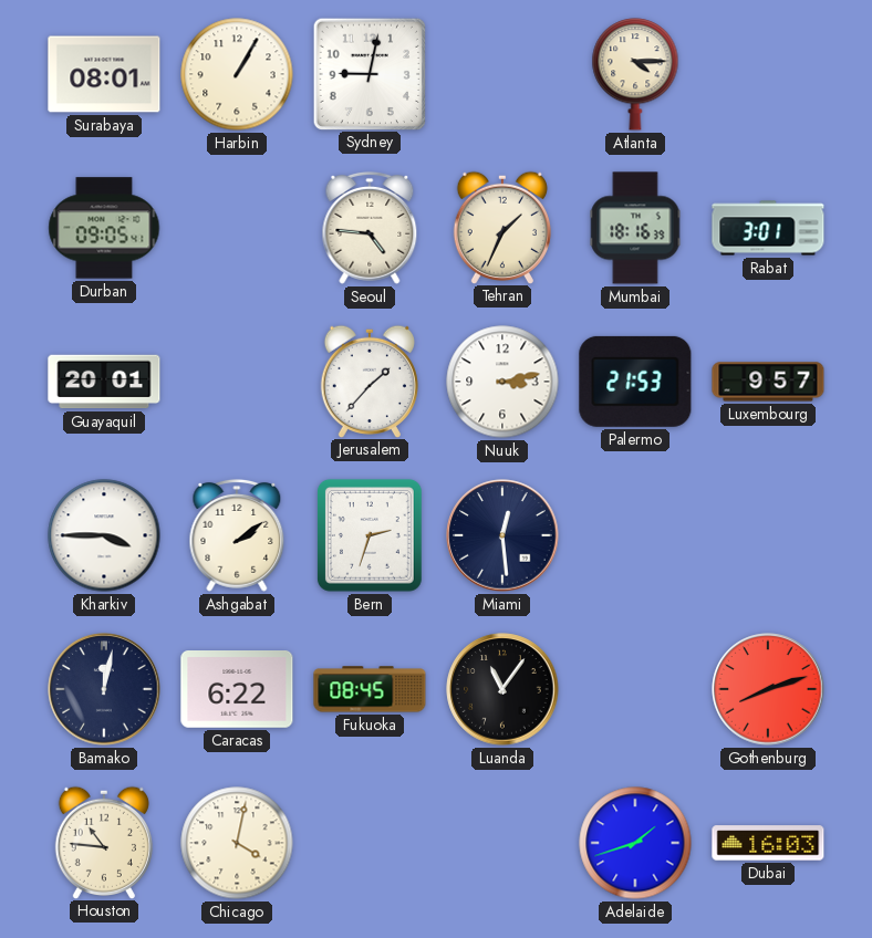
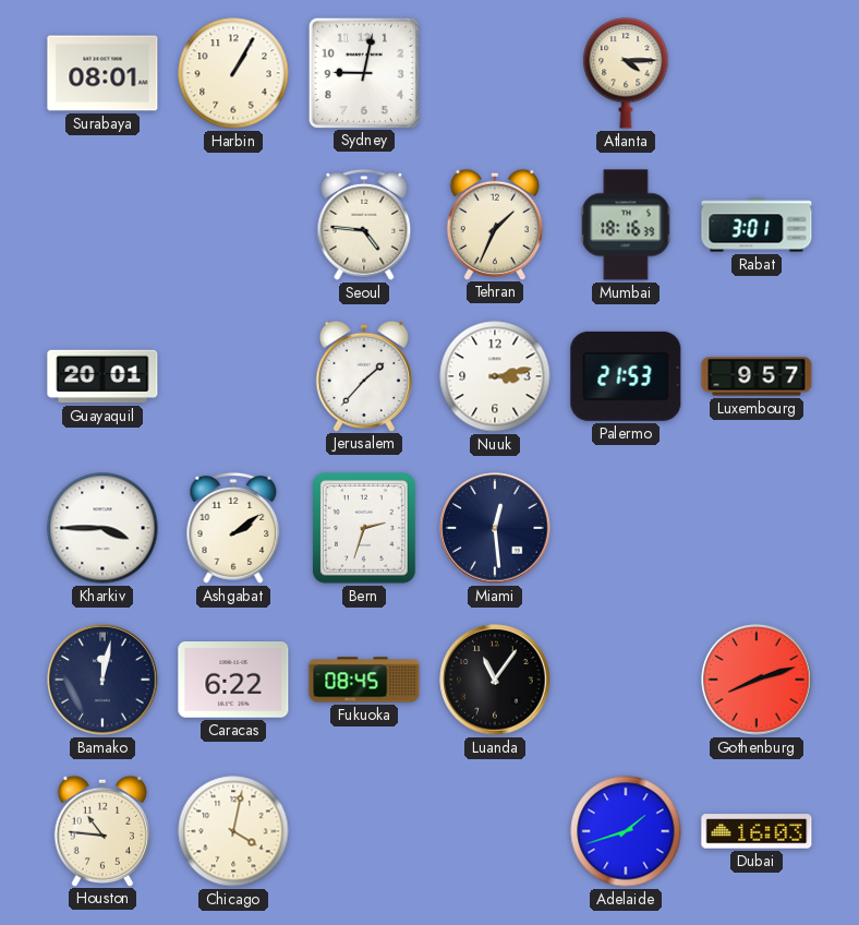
Durban: 09:05 -> none
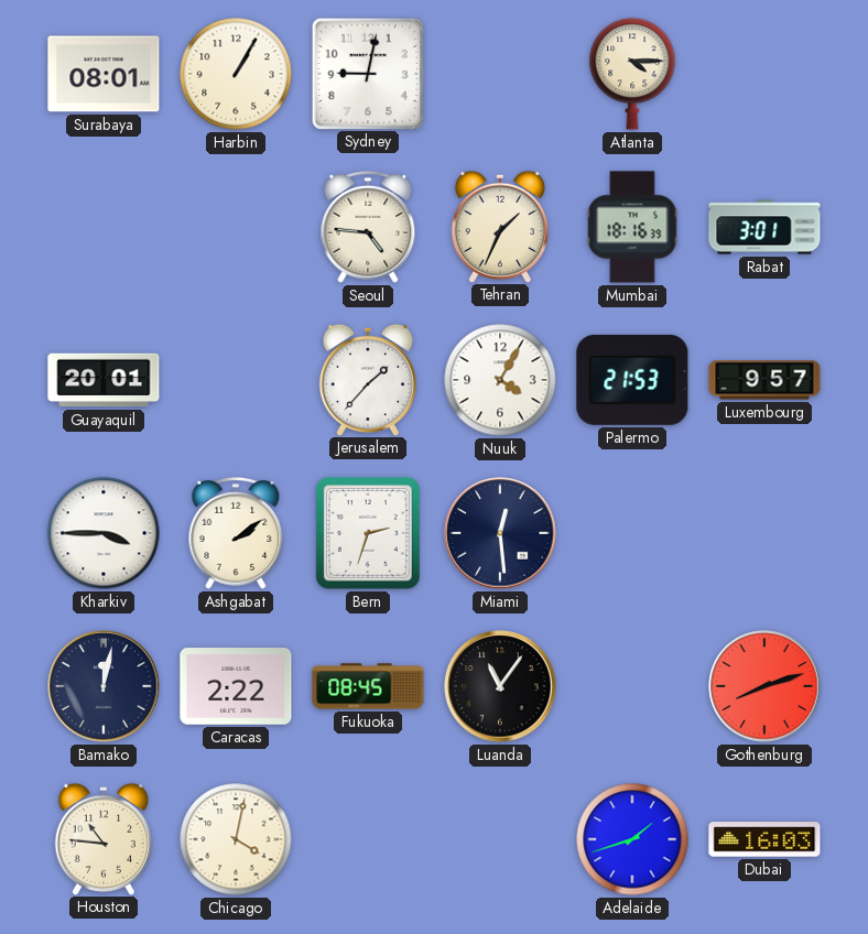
Nuuk: 3:13 -> 4:05
Caracas: 6:22 -> 2:22
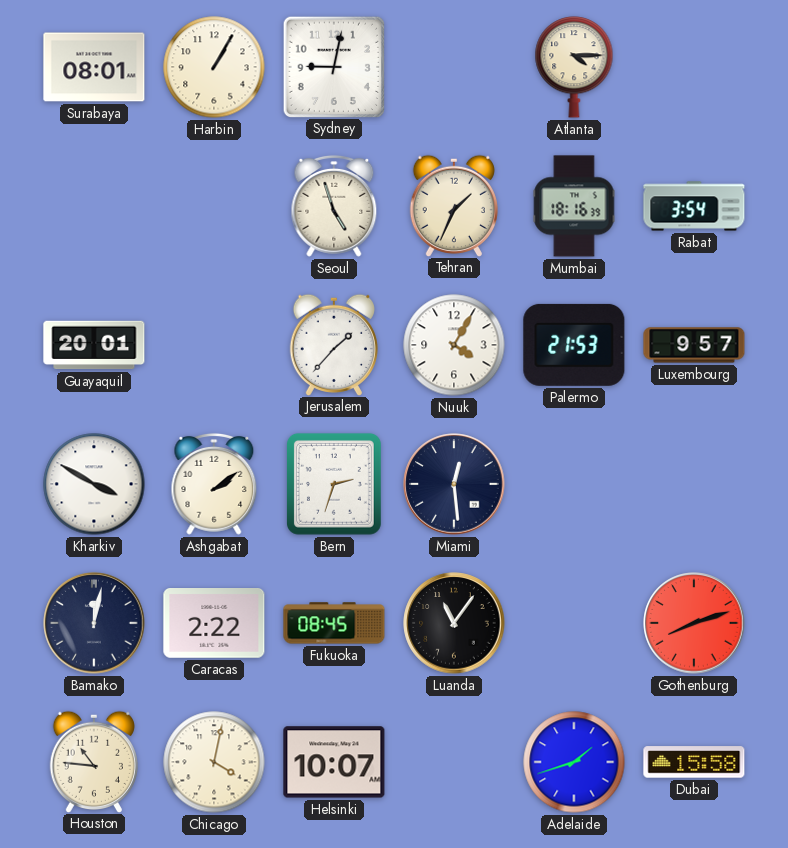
Seoul: 4:46 -> 4:57
Rabat: 3:01 -> 3:54
Kharkiv: 3:45 -> 3:50
Helsinki: none -> 10:07
Dubai: 16:03 -> 15:58
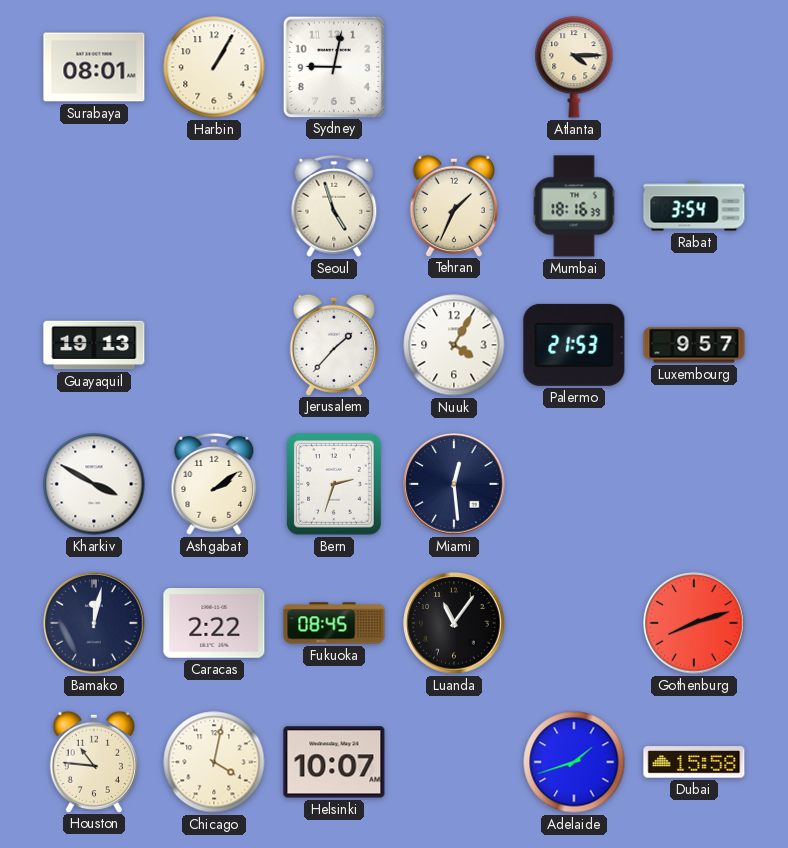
Guayaquil: 20:01 -> 19:13
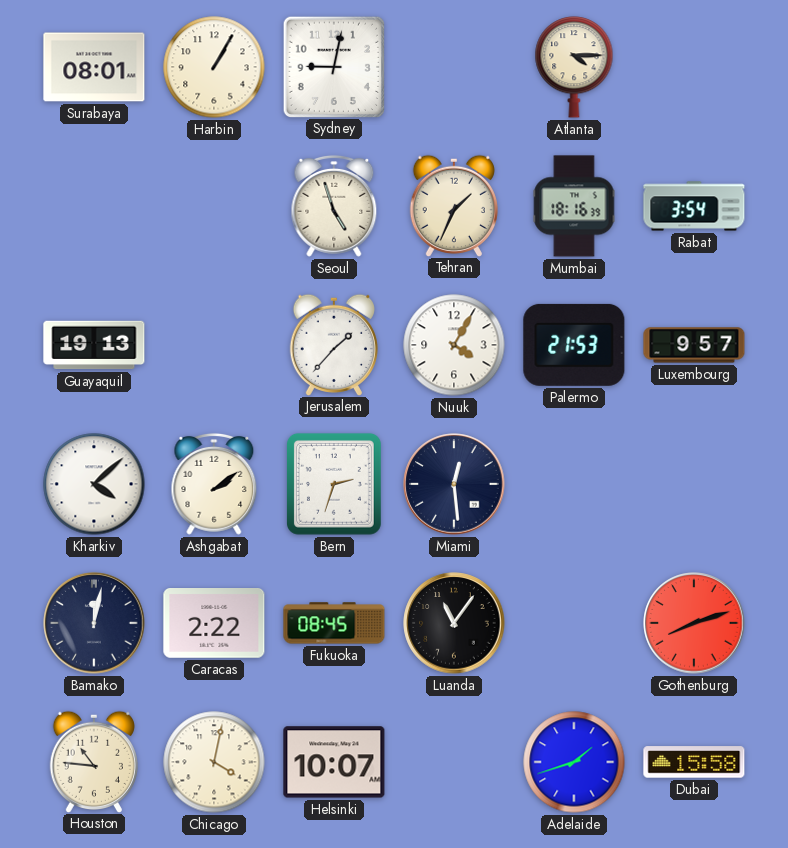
Kharkiv: 3:50 -> 4:08
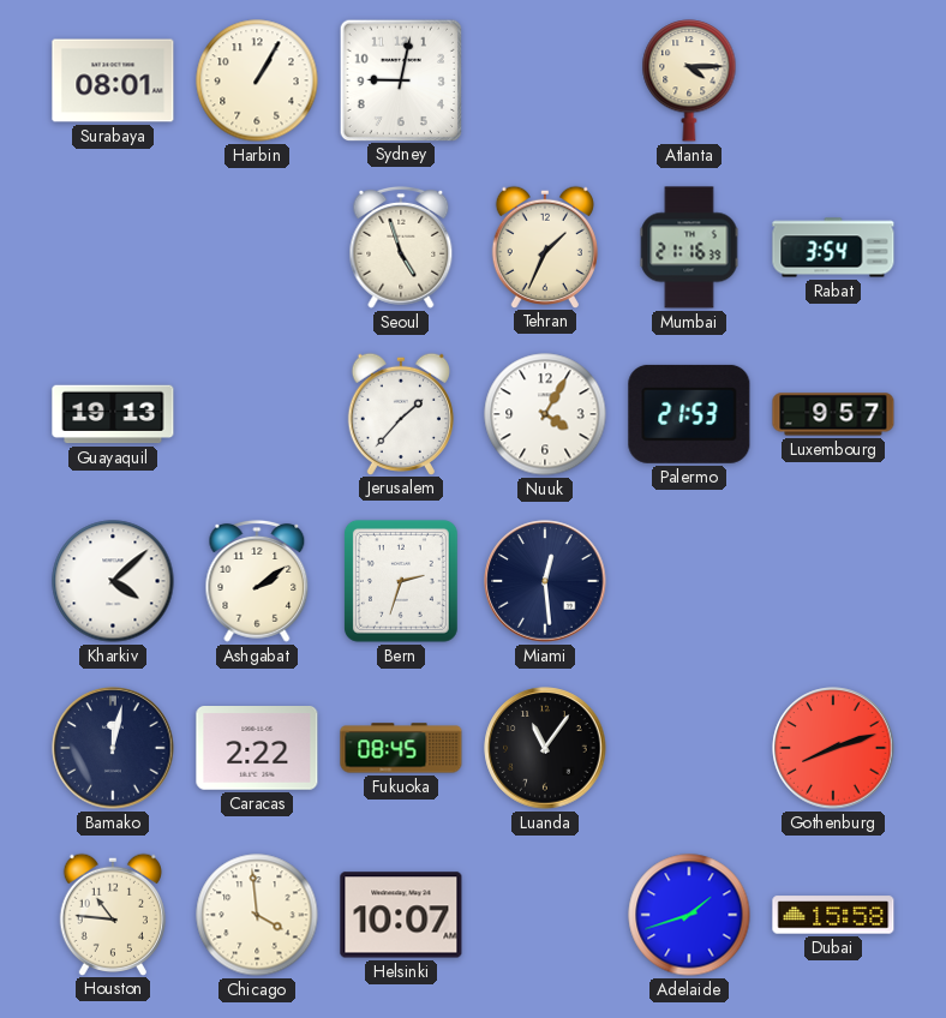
Mumbai: 18:16 -> 21:16
Chicago: 4:02 -> 3:59
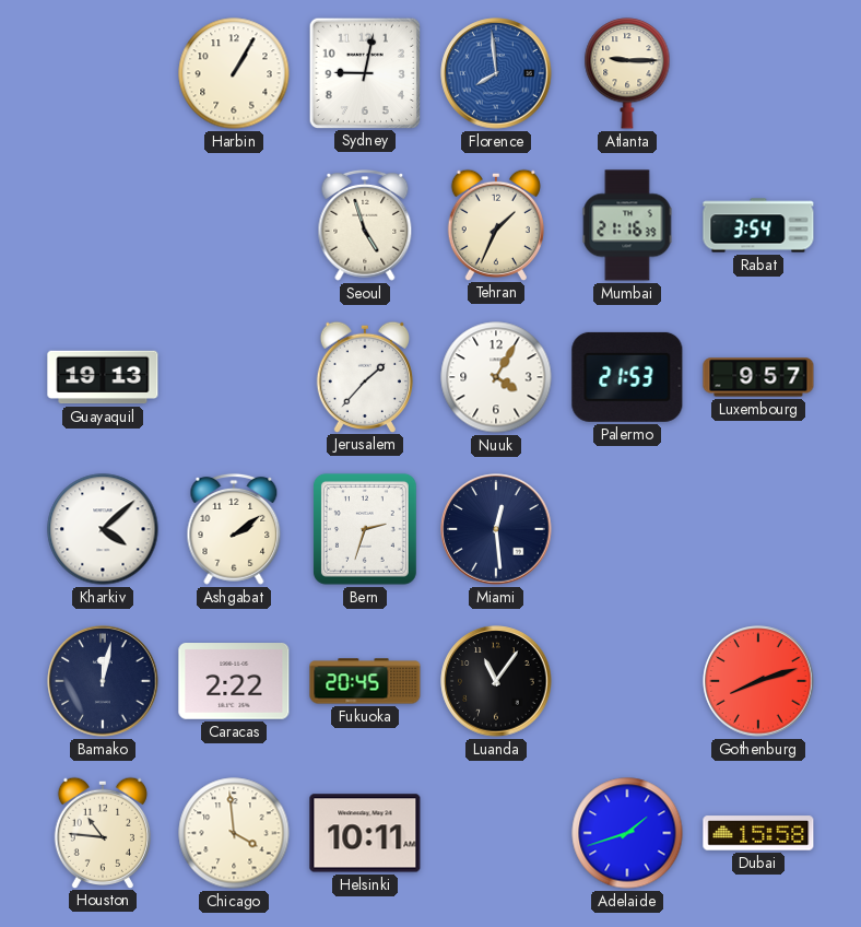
Surabaya: 08:01 -> none
Florence: none -> 7:59
Atlanta: 4:15 -> 9:15
Fukuoka: 08:45 -> 20:45
Helsinki: 10:07 -> 10:11
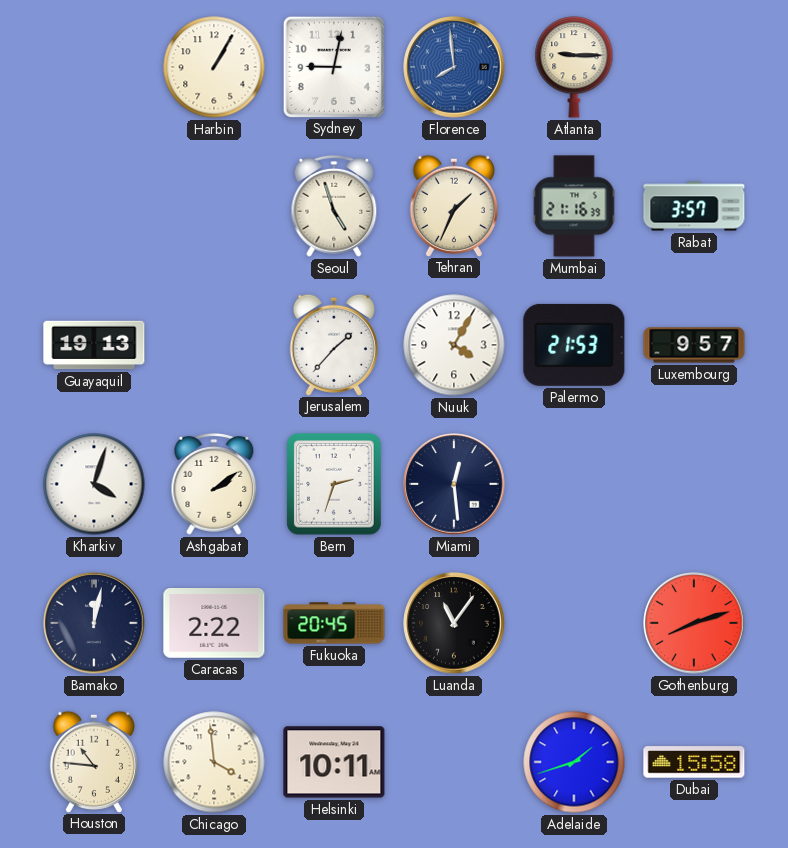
Rabat: 3:54 -> 3:57
Kharkiv: 4:08 -> 4:03
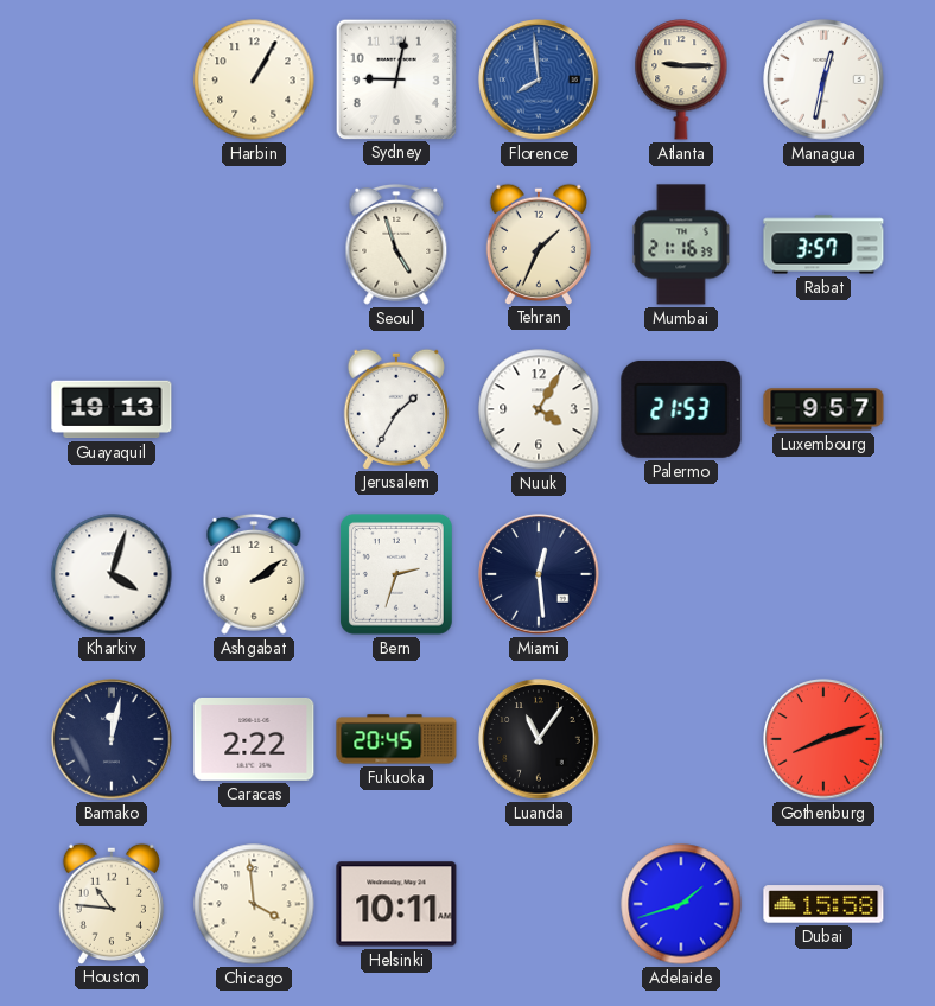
Managua: none -> 12:32
Jerusalem: 1:37 -> 1:35
